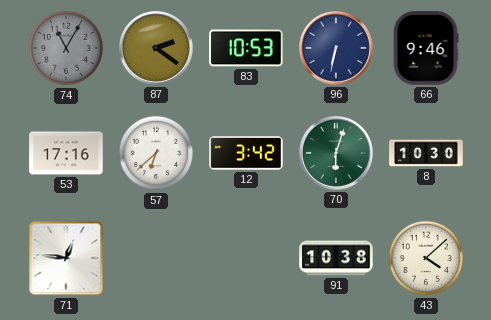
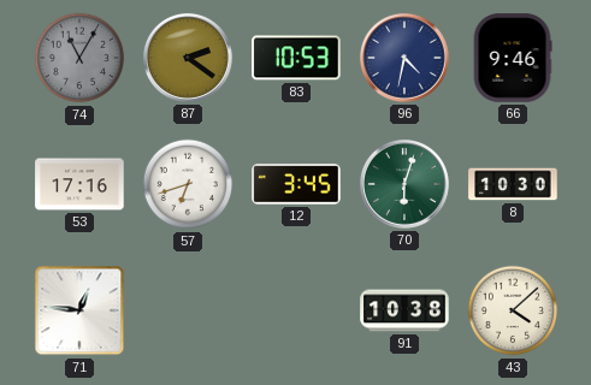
96: 6:32 -> 4:32
57: 6:38 -> 6:42
12: 3:42 -> 3:45
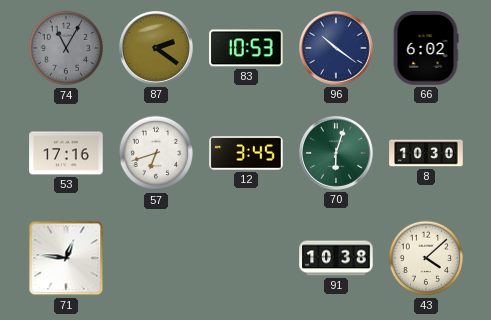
96: 4:32 -> 10:21
66: 9:46 -> 6:02
